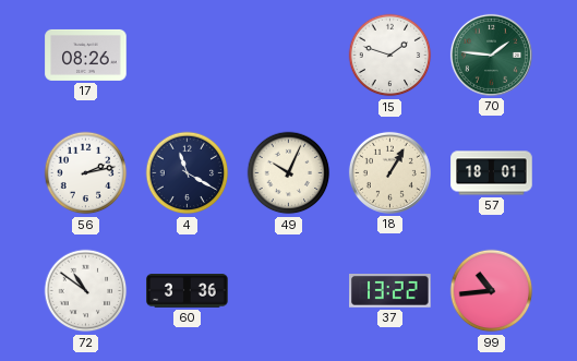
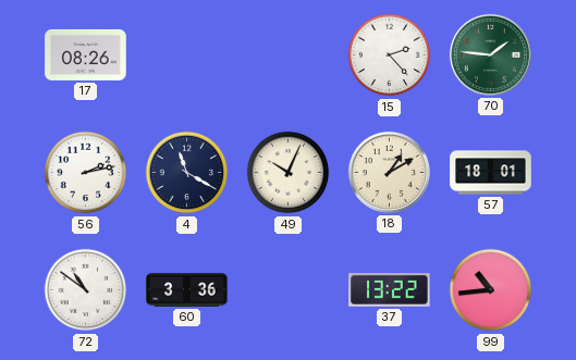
15: 1:48 -> 2:23
18: 1:05 -> 1:10
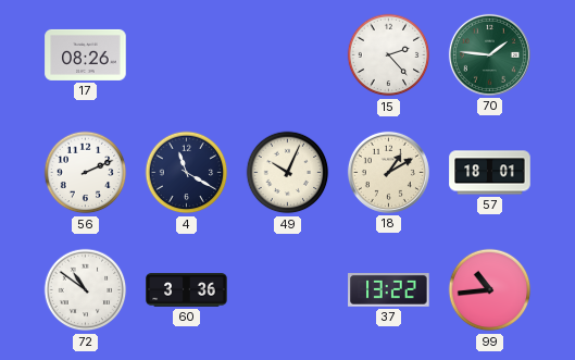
56: 2:13 -> 2:11
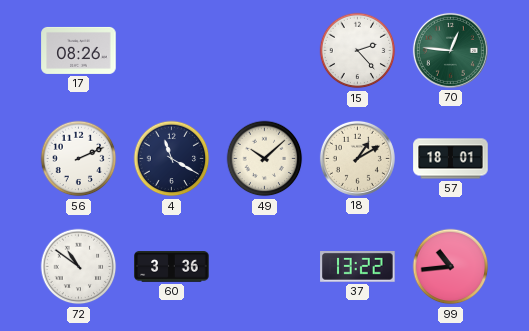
70: 1:46 -> 12:46
49: 10:04 -> 10:08
